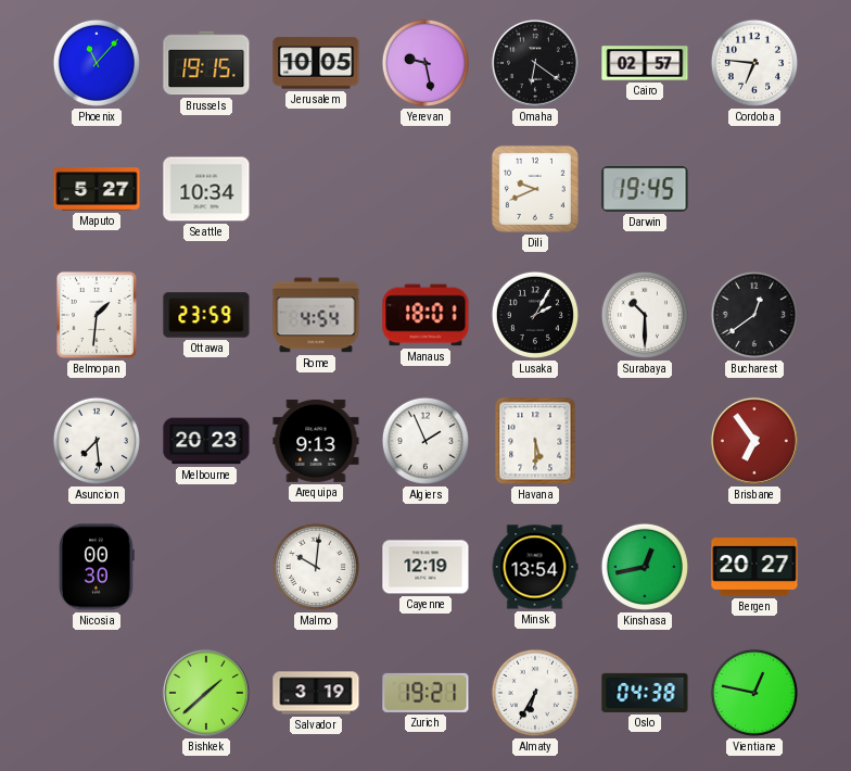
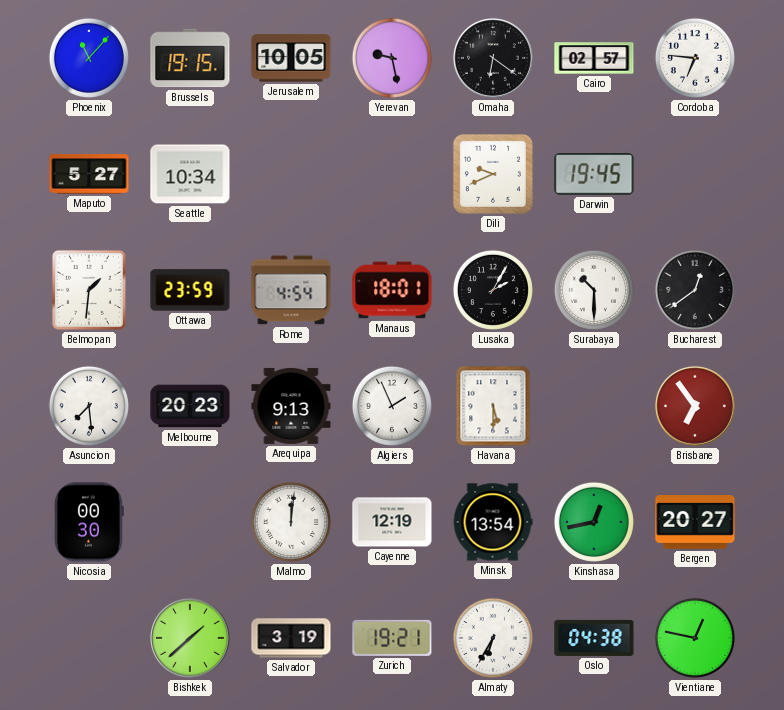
Malmo: 10:01 -> 12:01
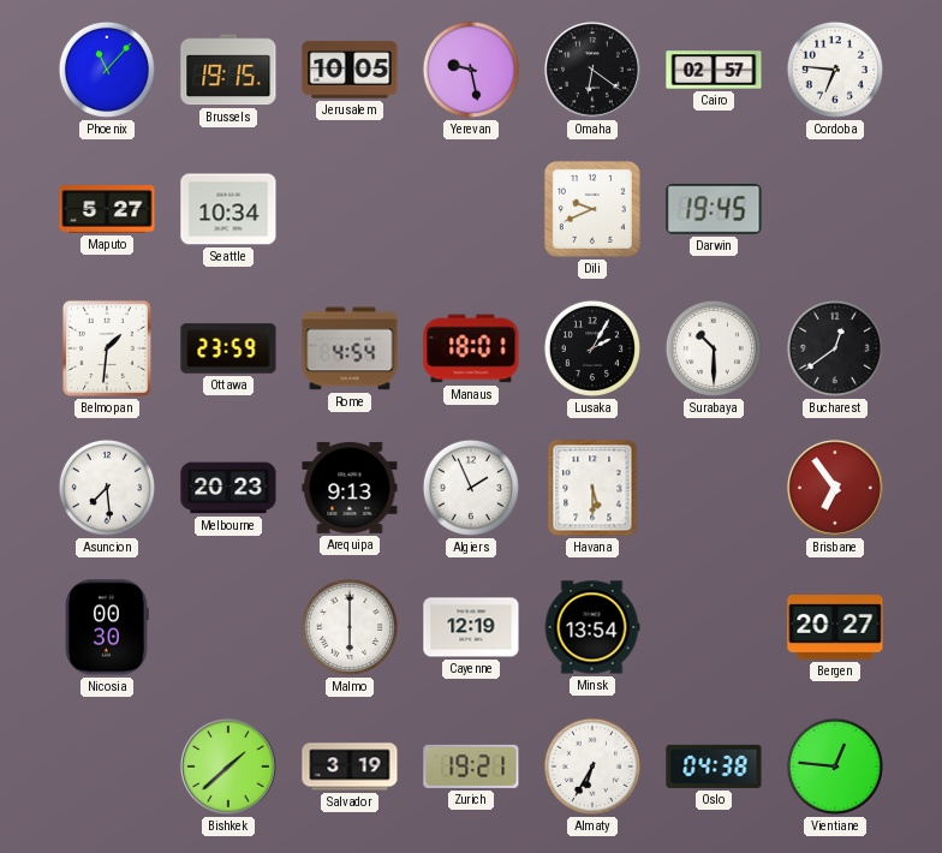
Malmo: 12:01 -> 6:00
Kinshasa: 12:43 -> none
Vientiane: 12:47 -> 12:46
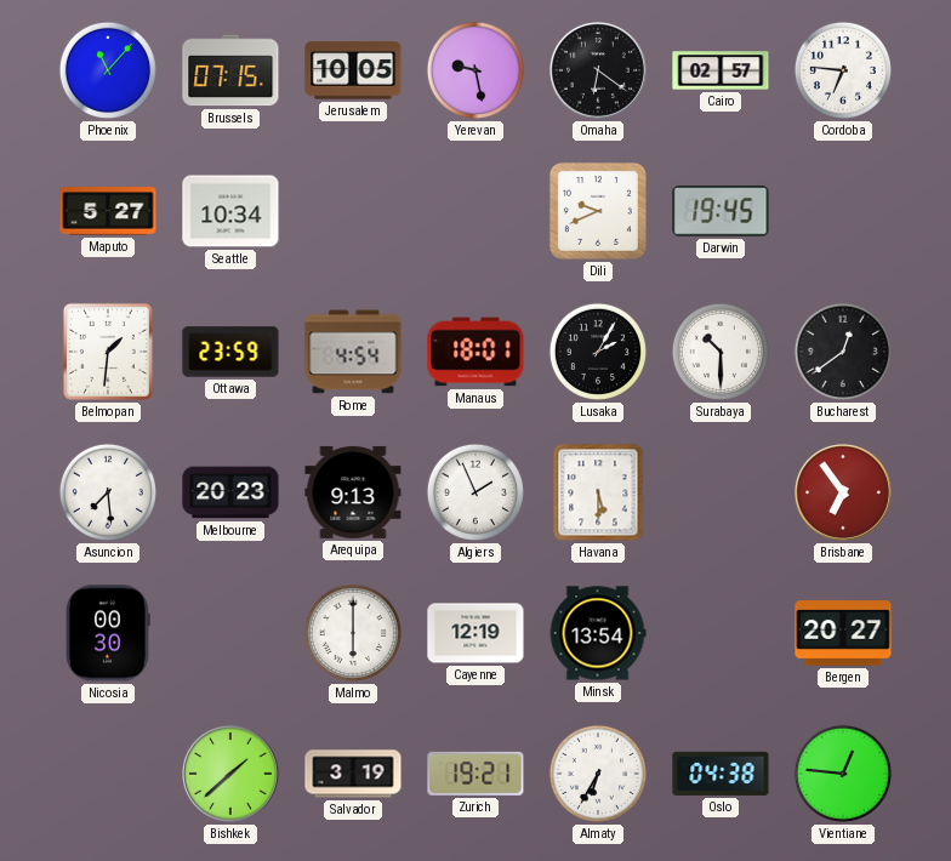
Brussels: 19:15 -> 07:15
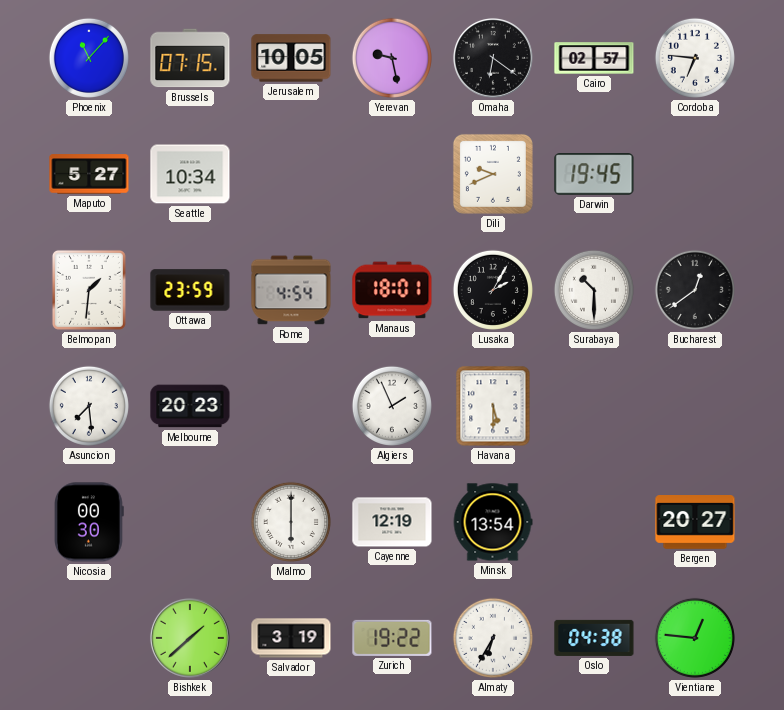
Arequipa: 9:13 -> none
Brisbane: 6:54 -> none
Zurich: 19:21 -> 19:22
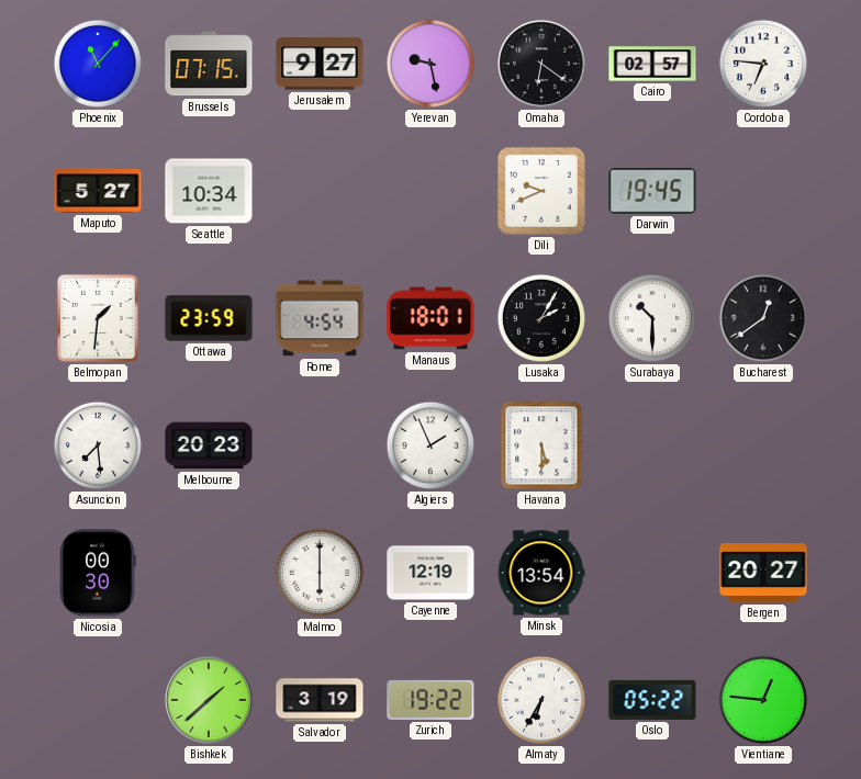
Jerusalem: 10:05 -> 9:27
Oslo: 04:38 -> 05:22
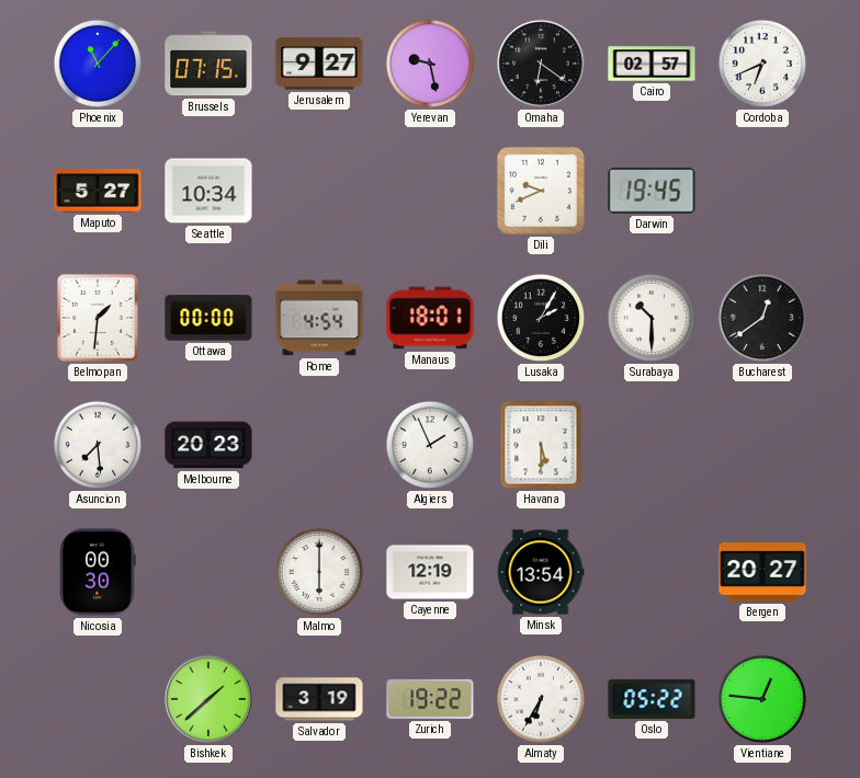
Cordoba: 6:46 -> 6:41
Ottawa: 23:59 -> 00:00
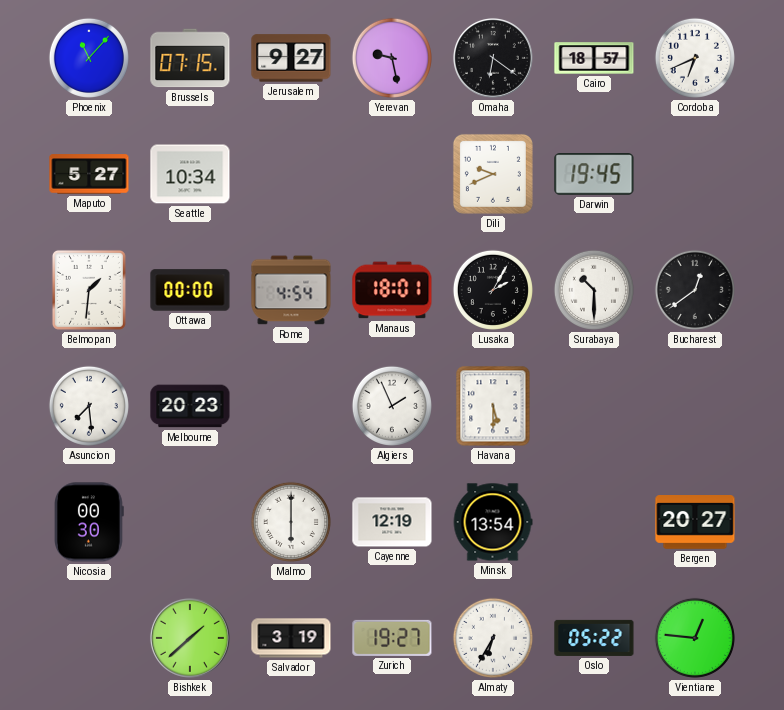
Cairo: 02:57 -> 18:57
Zurich: 19:22 -> 19:27
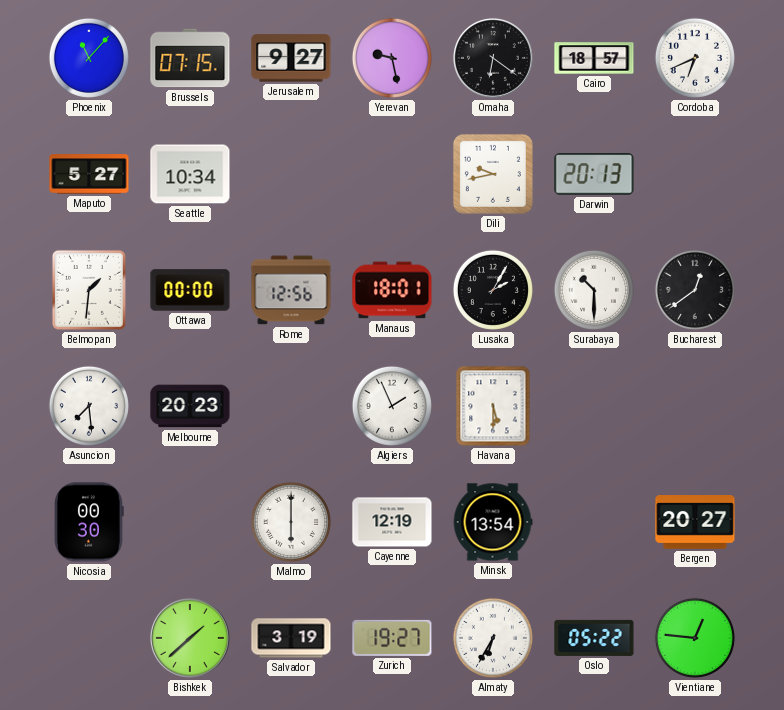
Dili: 9:41 -> 9:43
Darwin: 19:45 -> 20:13
Rome: 4:54 -> 12:56
